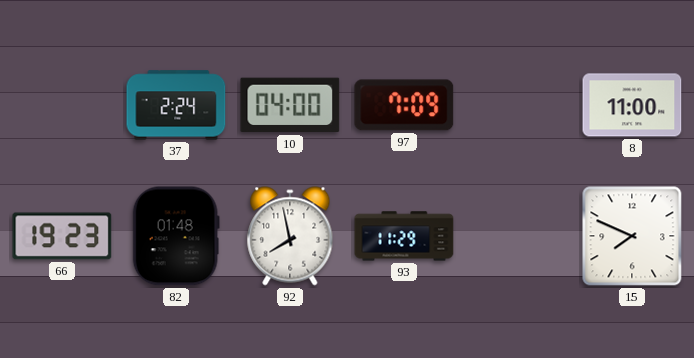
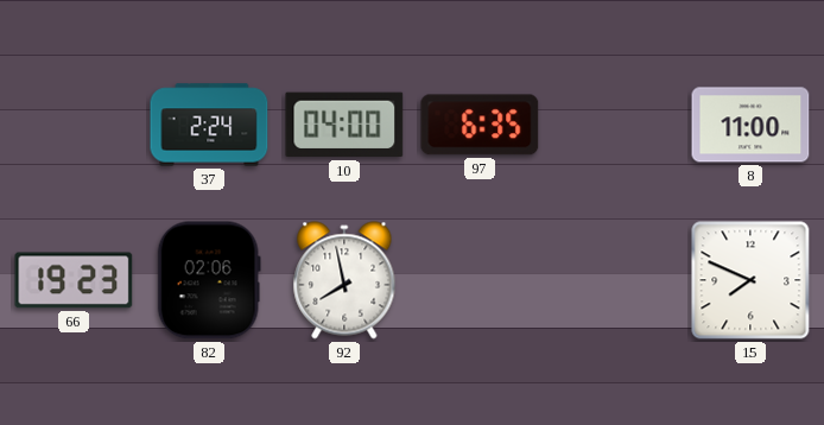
97: 7:09 -> 6:35
82: 01:48 -> 02:06
93: 11:29 -> none
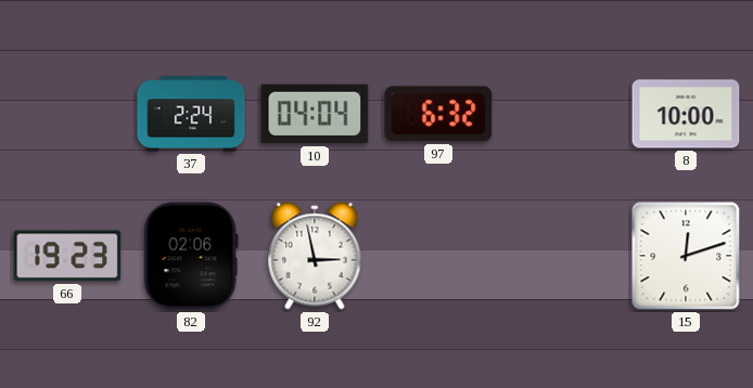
10: 04:00 -> 04:04
97: 6:35 -> 6:32
8: 11:00 -> 10:00
92: 7:58 -> 2:58
15: 7:49 -> 12:12
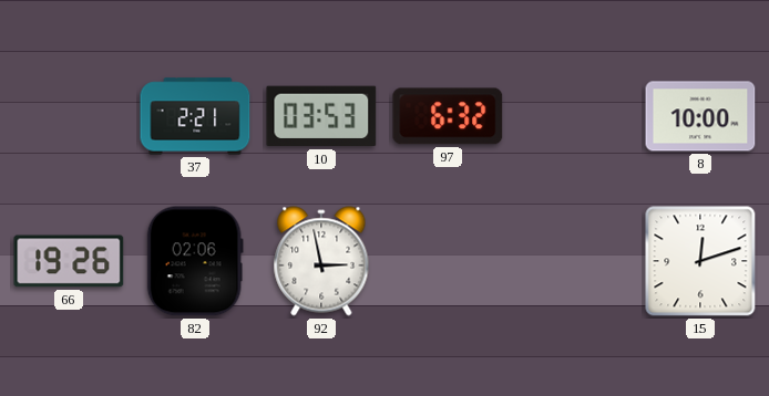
37: 2:24 -> 2:21
10: 04:04 -> 03:53
66: 19:23 -> 19:26
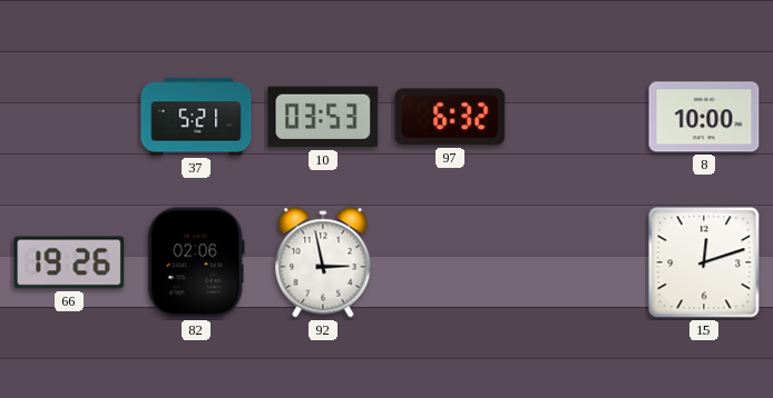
37: 2:21 -> 5:21
